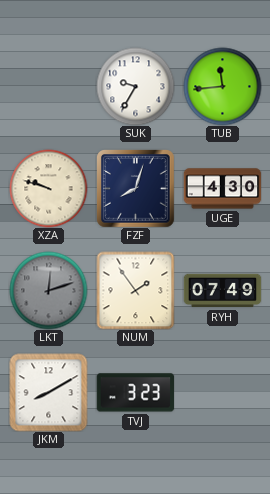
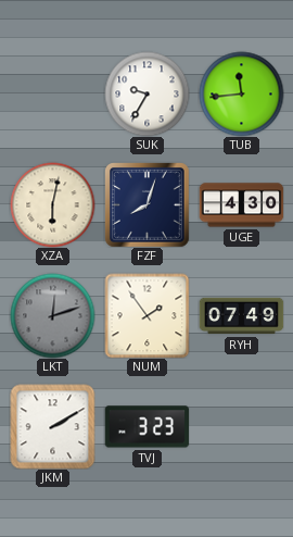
XZA: 9:48 -> 6:02
JKM: 8:10 -> 2:10
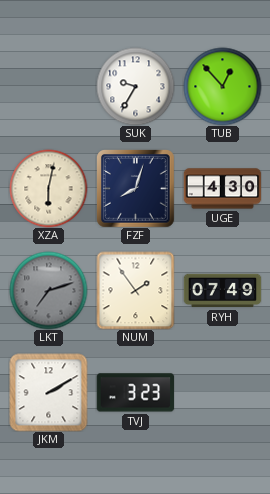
TUB: 11:44 -> 12:53
LKT: 12:12 -> 7:12
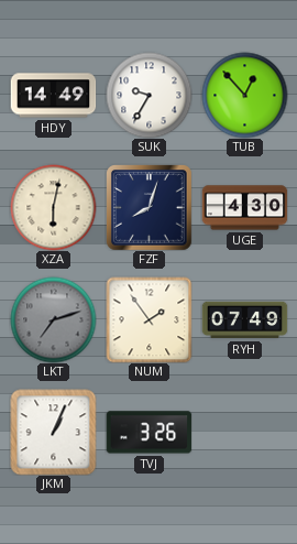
HDY: none -> 14:49
JKM: 2:10 -> 1:04
TVJ: 3:23 -> 3:26
